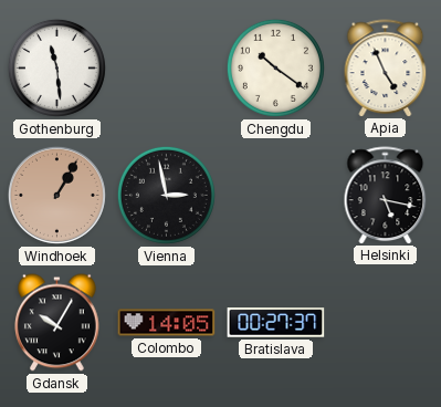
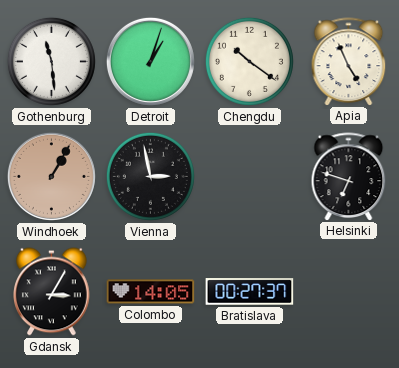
Detroit: none -> 1:03
Helsinki: 5:17 -> 6:48
Gdansk: 10:05 -> 3:05
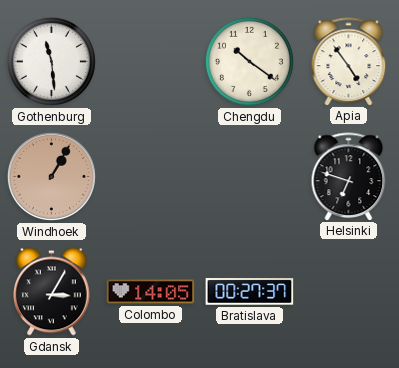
Detroit: 1:03 -> none
Apia: 4:56 -> 4:54
Vienna: 2:58 -> none
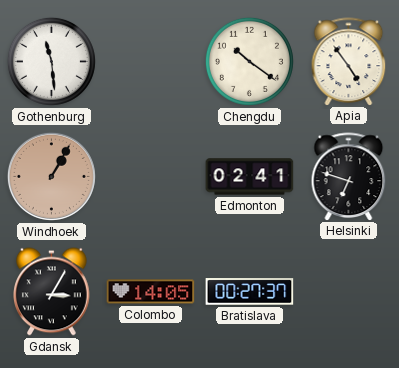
Edmonton: none -> 02:41
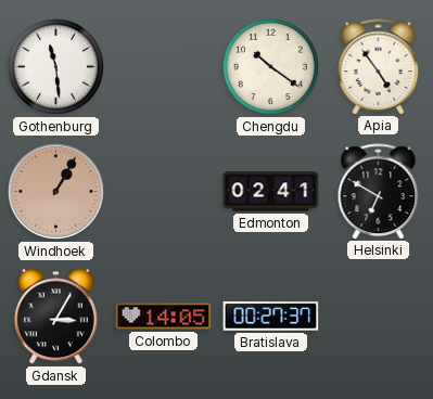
Helsinki: 6:48 -> 6:50
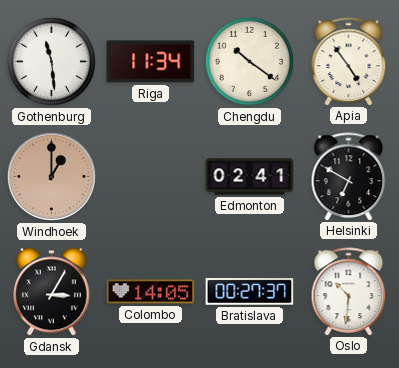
Riga: none -> 11:34
Windhoek: 1:05 -> 1:00
Oslo: none -> 10:31
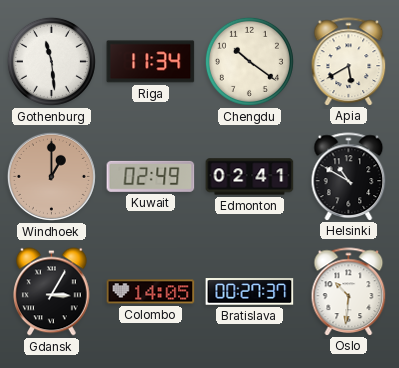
Apia: 4:54 -> 5:40
Kuwait: none -> 02:49
Helsinki: 6:50 -> 10:50
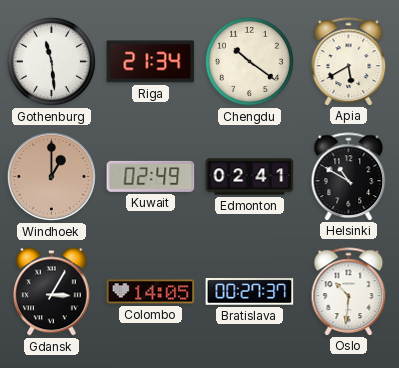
Riga: 11:34 -> 21:34
